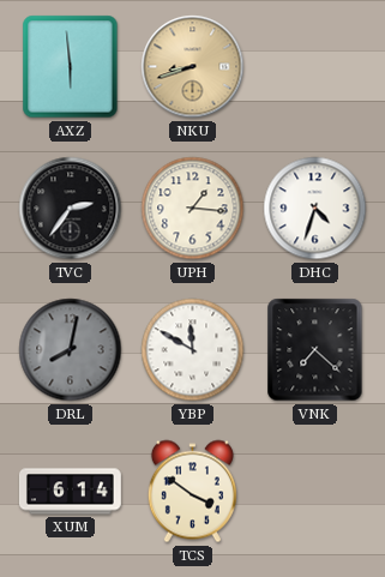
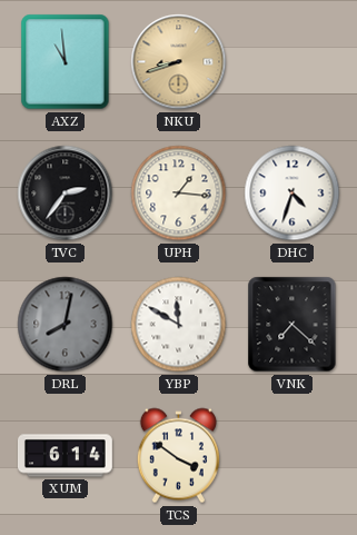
AXZ: 5:59 -> 10:59
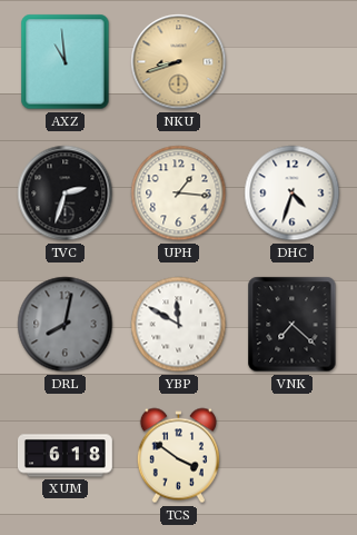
TVC: 2:36 -> 2:33
XUM: 6:14 -> 6:18
